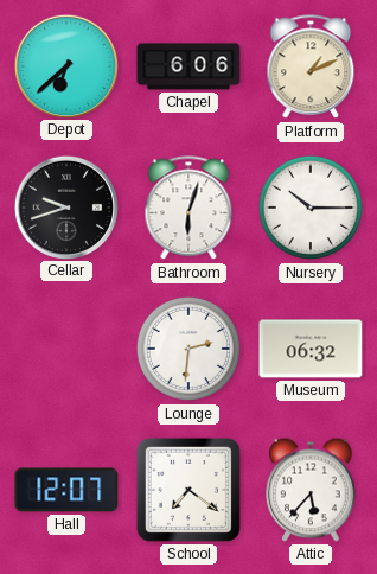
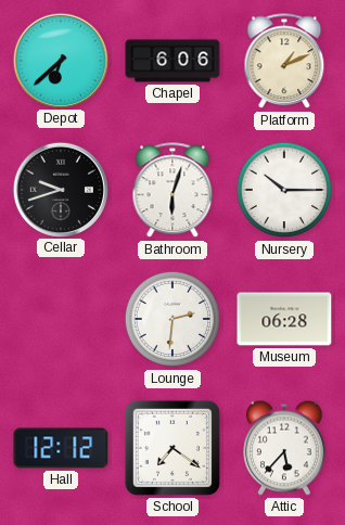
Museum: 06:32 -> 06:28
Hall: 12:07 -> 12:12
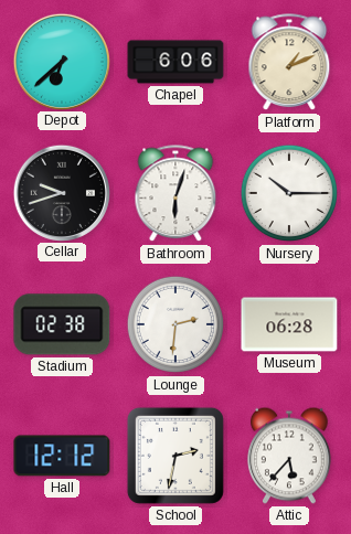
Stadium: none -> 02:38
School: 7:21 -> 2:32
